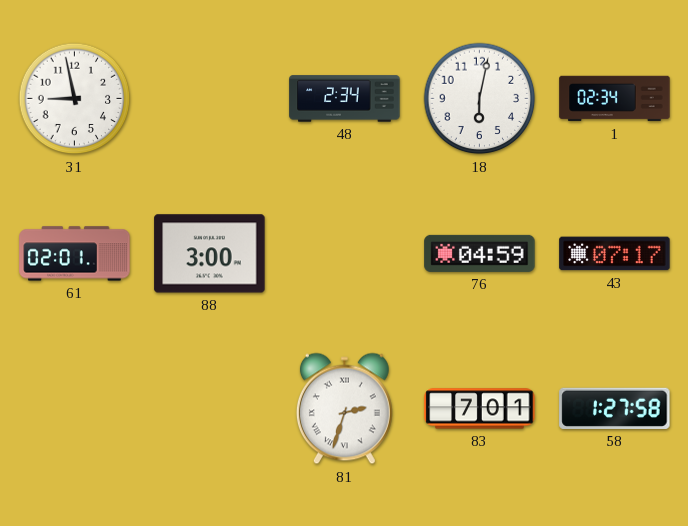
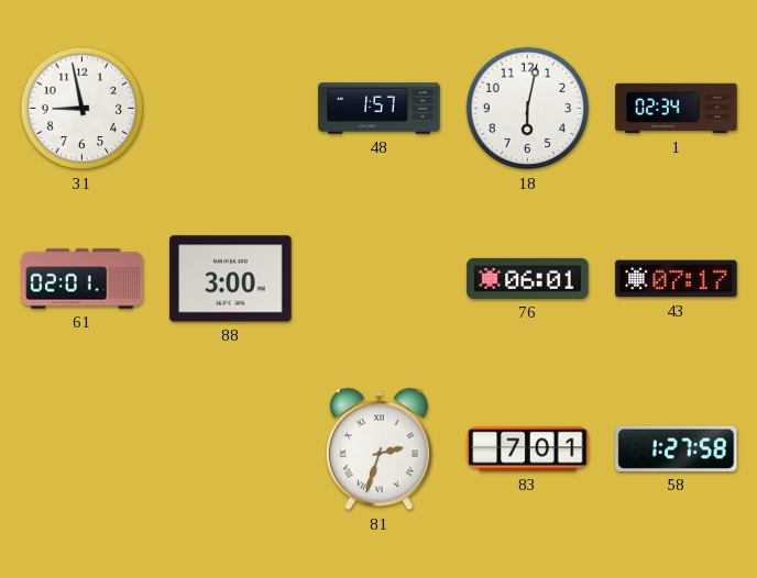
48: 2:34 -> 1:57
76: 04:59 -> 06:01
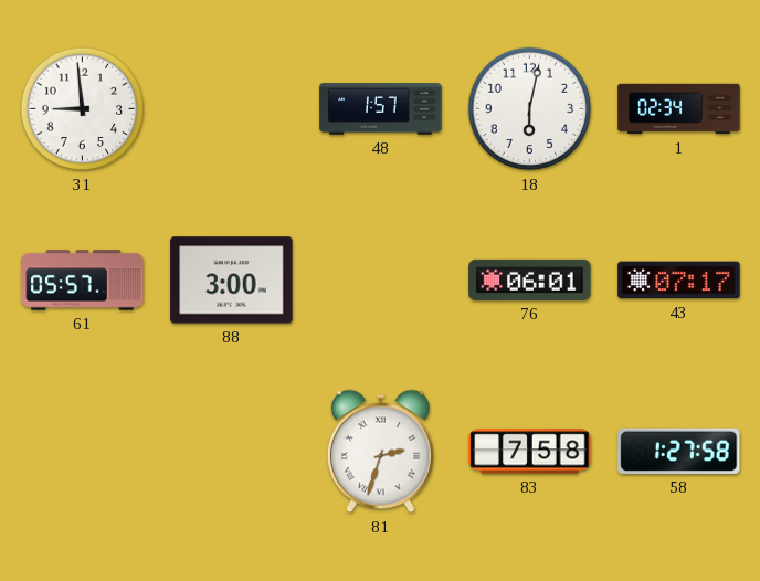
31: 8:58 -> 8:59
61: 02:01 -> 05:57
83: 7:01 -> 7:58
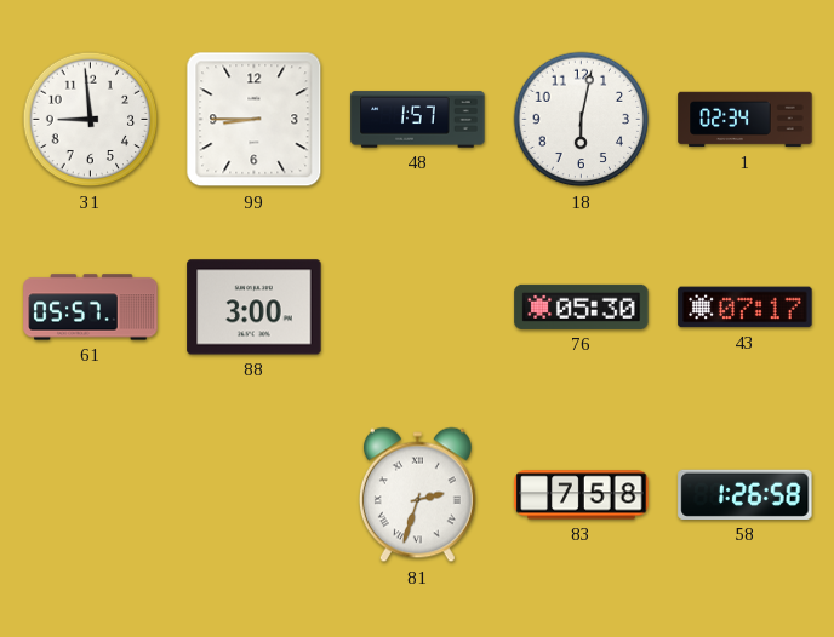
99: none -> 8:45
76: 06:01 -> 05:30
58: 1:27 -> 1:26
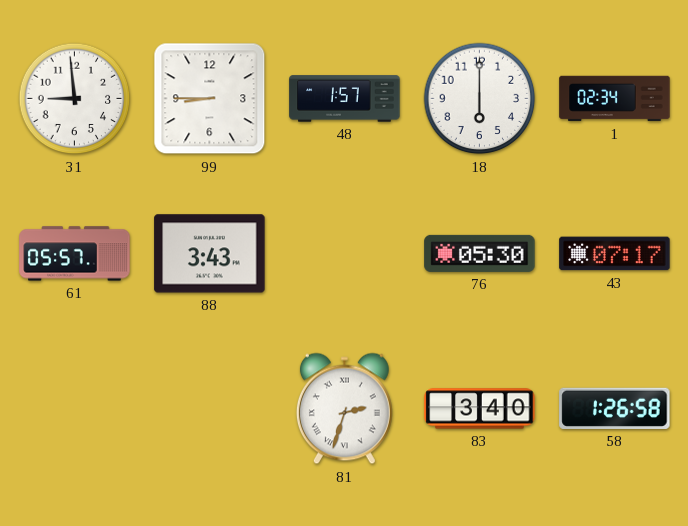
18: 6:02 -> 6:00
88: 3:00 -> 3:43
83: 7:58 -> 3:40
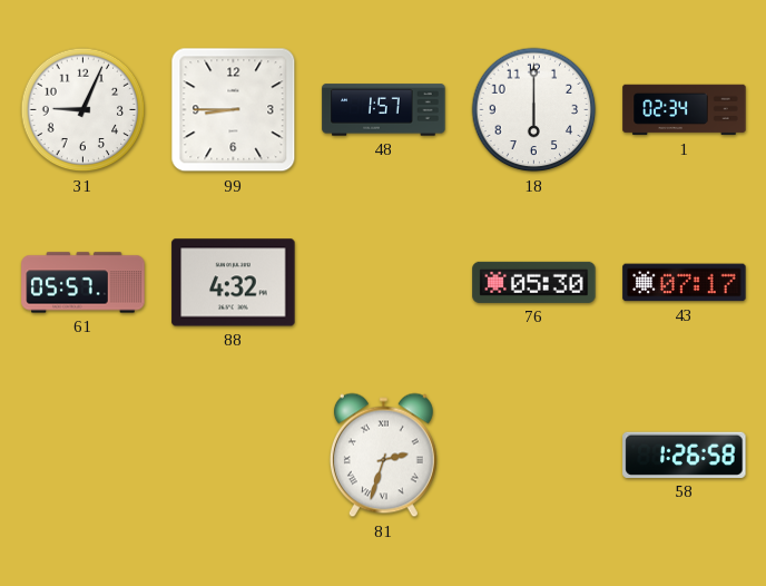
31: 8:59 -> 9:04
88: 3:43 -> 4:32
83: 3:40 -> none
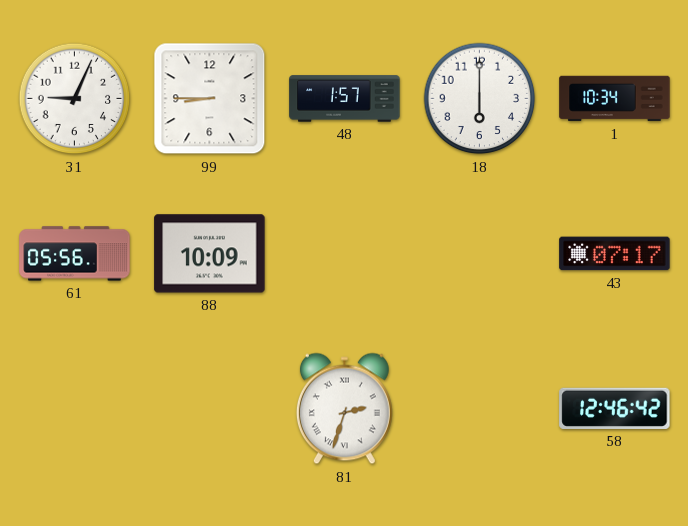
1: 02:34 -> 10:34
61: 05:57 -> 05:56
88: 4:32 -> 10:09
76: 05:30 -> none
58: 1:26 -> 12:46
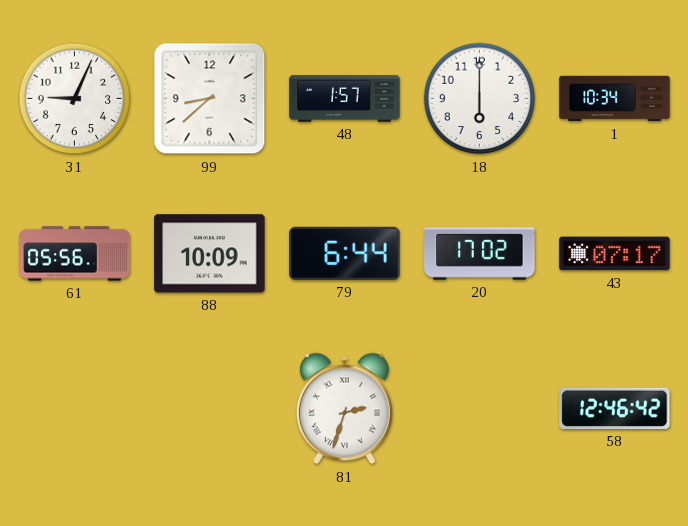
99: 8:45 -> 8:38
79: none -> 6:44
20: none -> 17:02
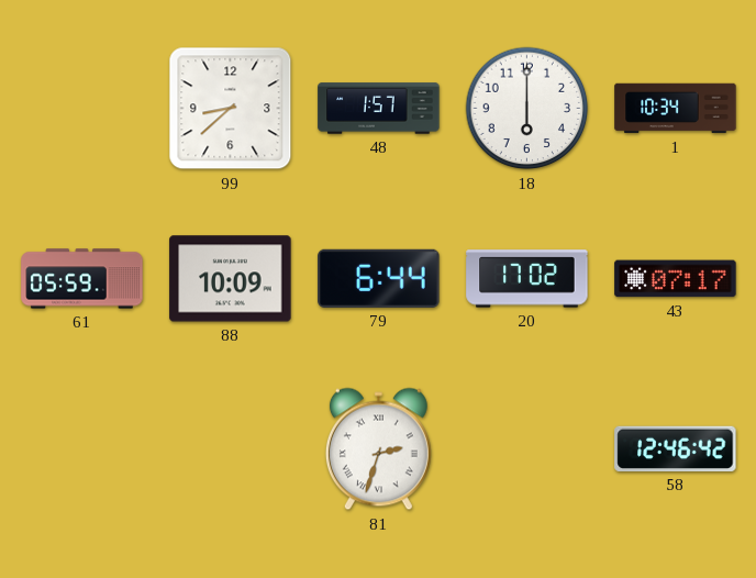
31: 9:04 -> none
61: 05:56 -> 05:59
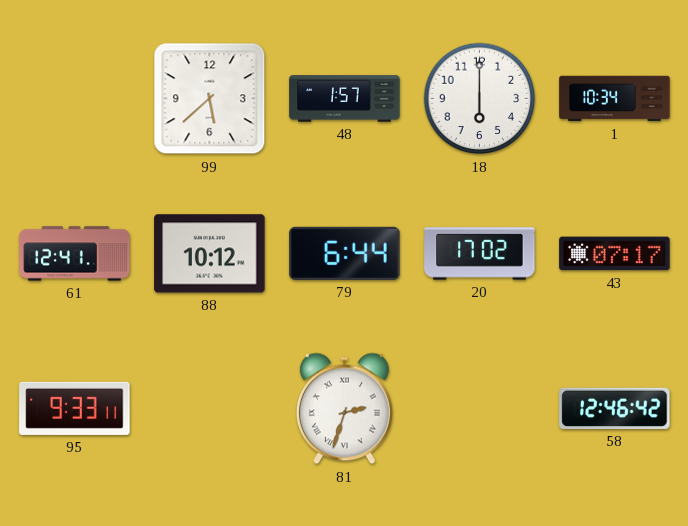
99: 8:38 -> 5:38
61: 05:59 -> 12:41
88: 10:09 -> 10:12
95: none -> 9:33
